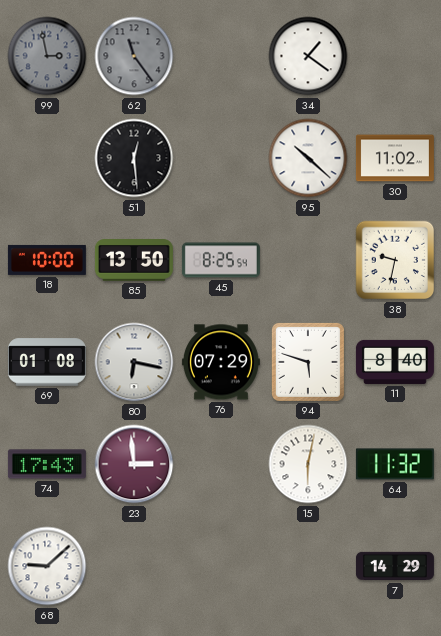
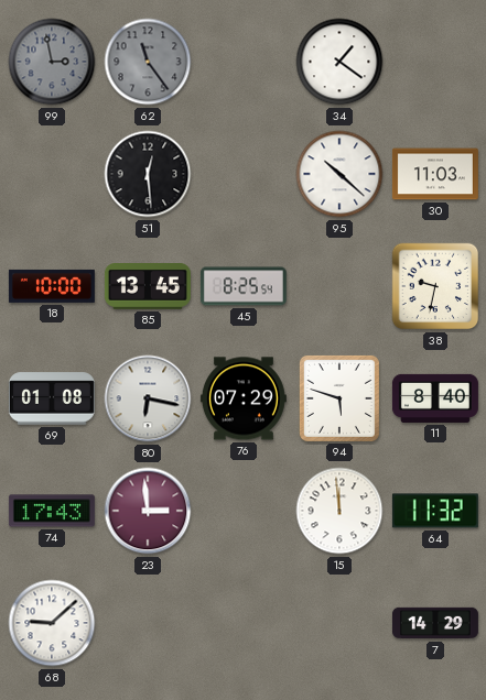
30: 11:02 -> 11:03
85: 13:50 -> 13:45
15: 6:02 -> 11:59
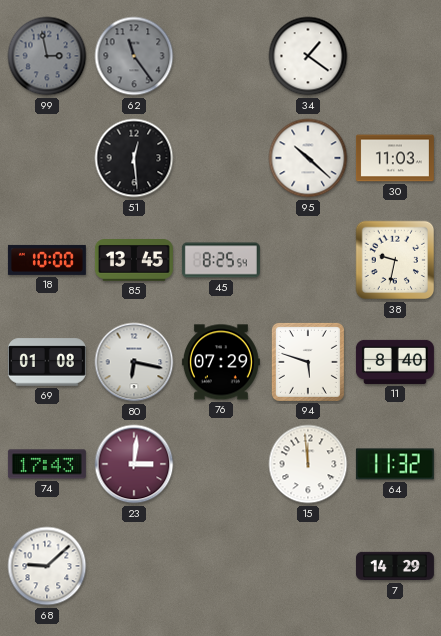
23: 2:59 -> 3:01
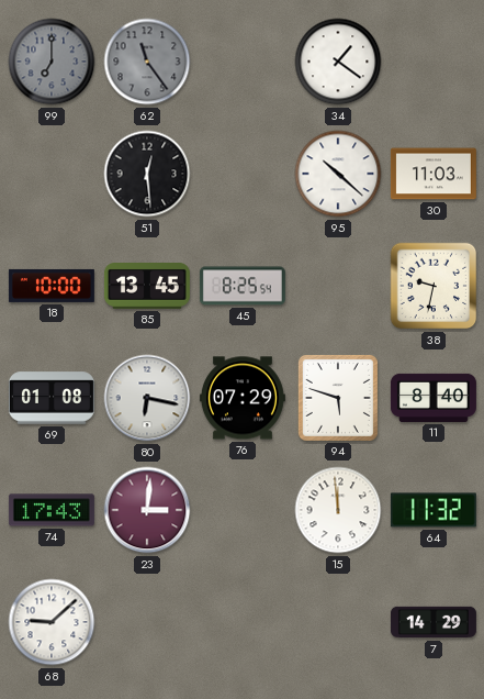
99: 2:58 -> 7:00
